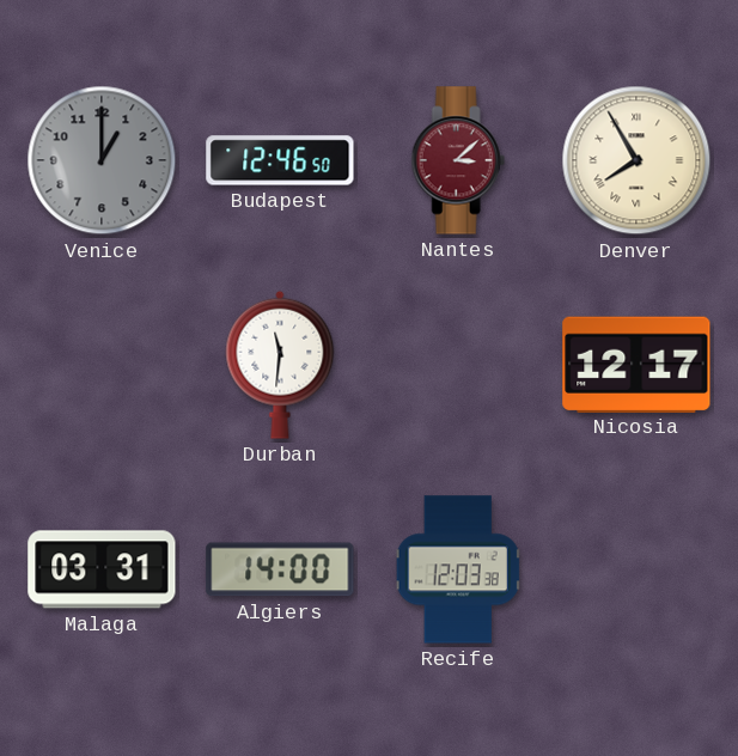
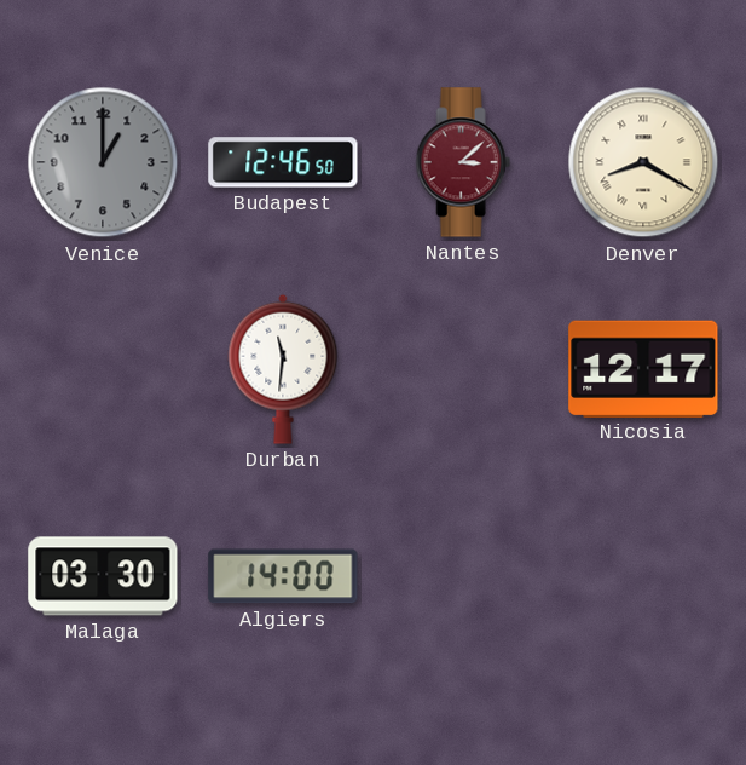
Denver: 7:55 -> 8:20
Malaga: 03:31 -> 03:30
Recife: 12:03 -> none
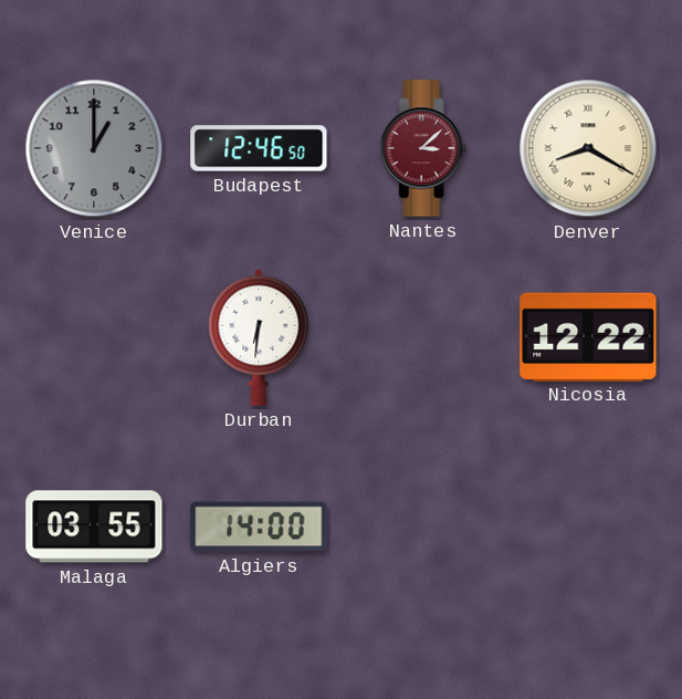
Durban: 11:31 -> 6:31
Nicosia: 12:17 -> 12:22
Malaga: 03:30 -> 03:55
